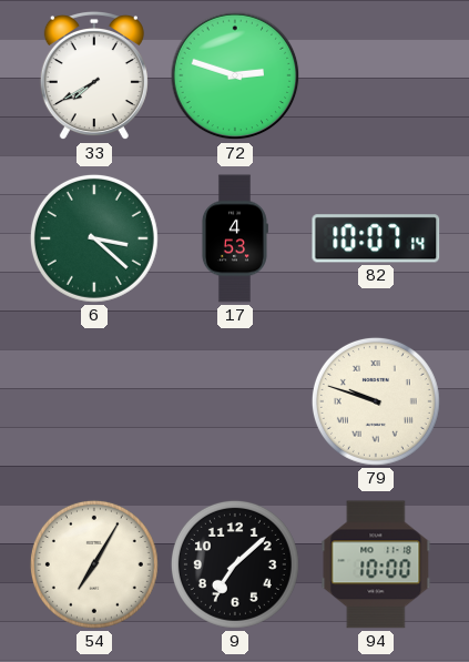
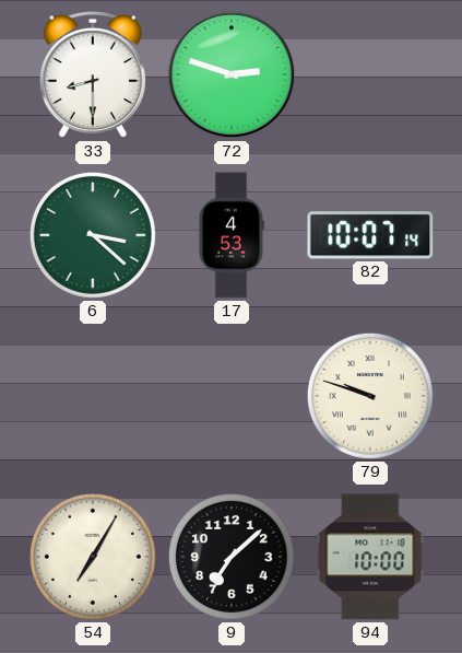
33: 7:40 -> 8:30
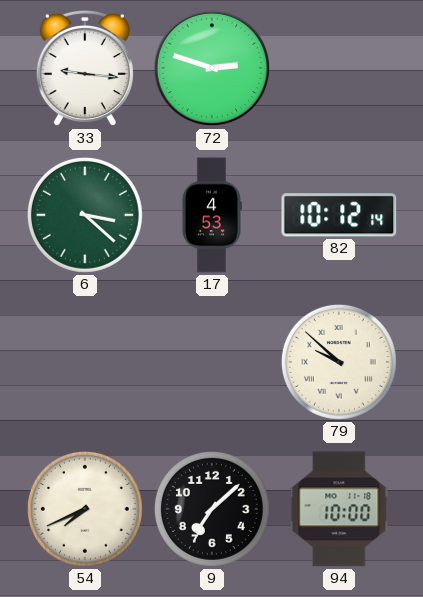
33: 8:30 -> 9:16
82: 10:07 -> 10:12
79: 9:48 -> 9:52
54: 7:05 -> 7:41
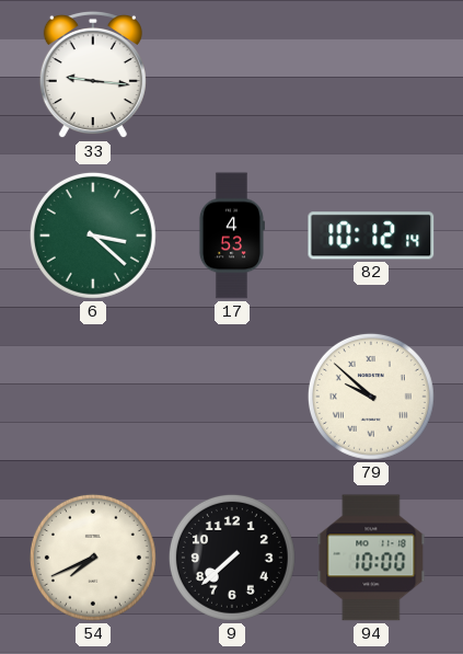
72: 2:48 -> none
9: 7:08 -> 7:38
